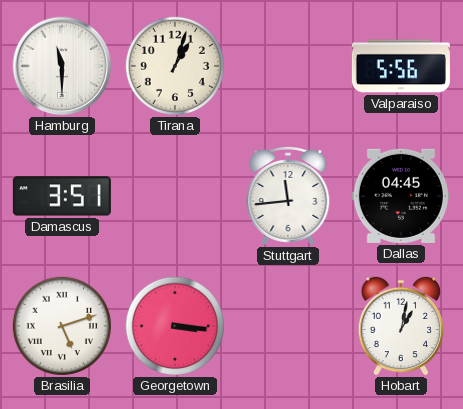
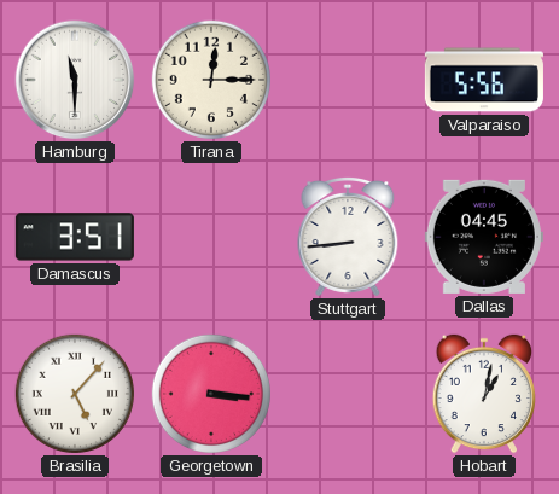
Tirana: 1:03 -> 12:15
Stuttgart: 11:44 -> 8:44
Brasilia: 5:12 -> 5:07
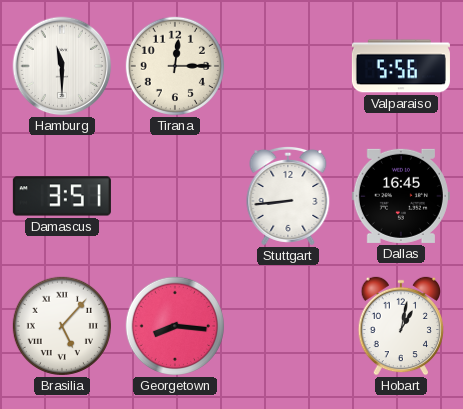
Dallas: 04:45 -> 16:45
Georgetown: 3:16 -> 8:16
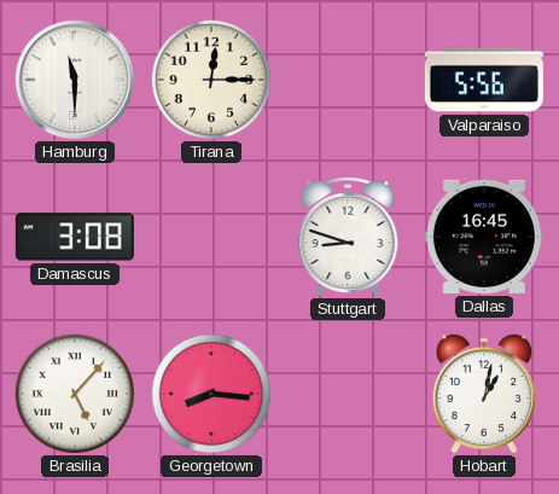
Damascus: 3:51 -> 3:08
Stuttgart: 8:44 -> 8:48
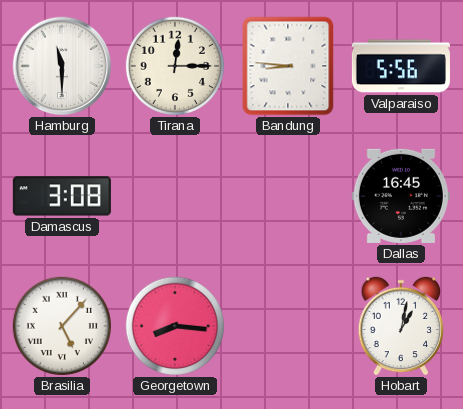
Bandung: none -> 8:46
Stuttgart: 8:48 -> none
